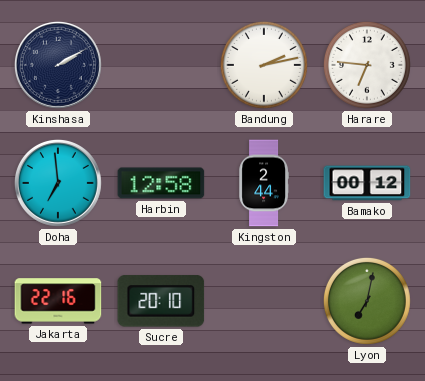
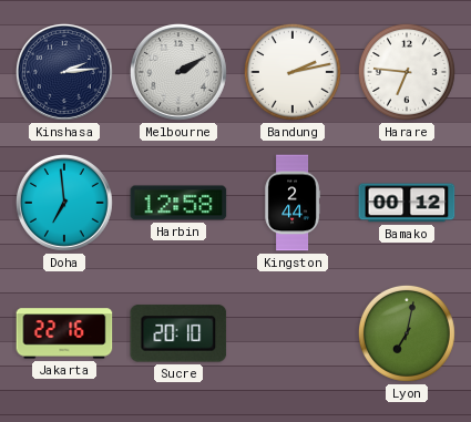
Kinshasa: 2:10 -> 2:14
Melbourne: none -> 2:10
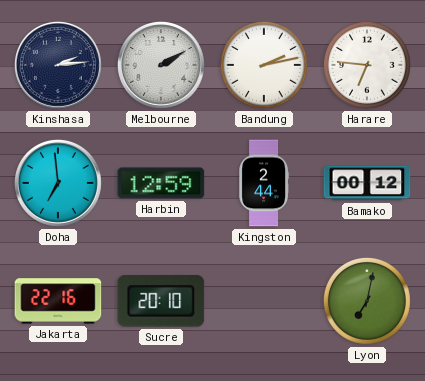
Harbin: 12:58 -> 12:59
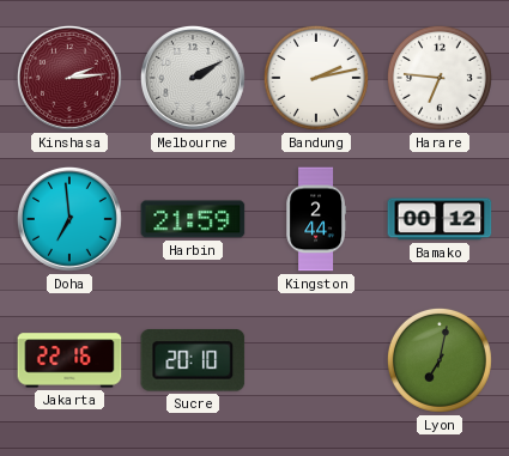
Kinshasa dial: navy -> burgundy
Harbin: 12:59 -> 21:59
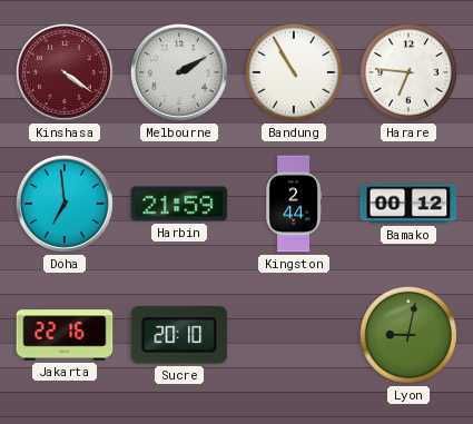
Kinshasa: 2:14 -> 4:21
Bandung: 2:13 -> 10:55
Lyon: 7:02 -> 9:02
